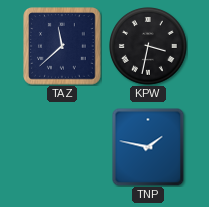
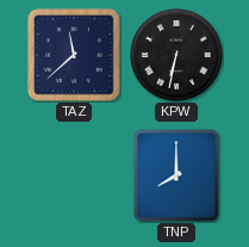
KPW: 3:32 -> 6:32
TNP: 1:47 -> 8:00
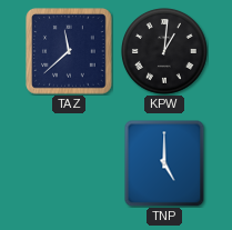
KPW: 6:32 -> 1:01
TNP: 8:00 -> 5:00
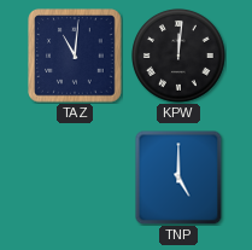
TAZ: 11:38 -> 11:01
KPW: 1:01 -> 12:01
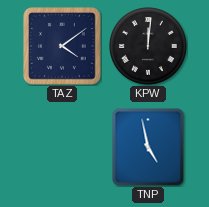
TAZ: 11:01 -> 4:09
TNP: 5:00 -> 4:58
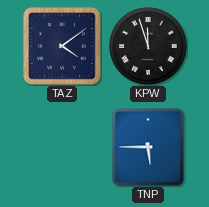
KPW: 12:01 -> 11:57
TNP: 4:58 -> 5:45
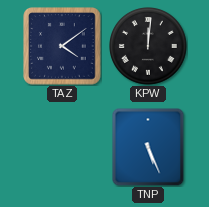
KPW: 11:57 -> 12:01
TNP: 5:45 -> 5:26
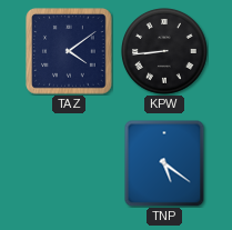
KPW: 12:01 -> 8:44
TNP: 5:26 -> 5:21
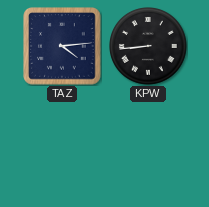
TAZ: 4:09 -> 4:14
TNP: 5:21 -> none
